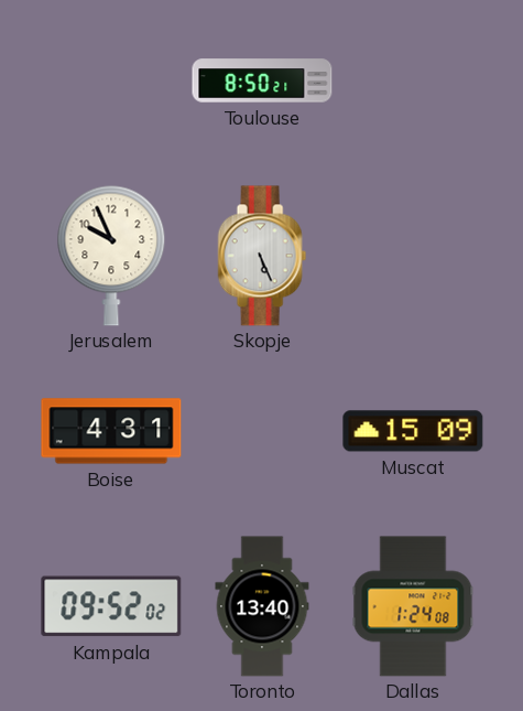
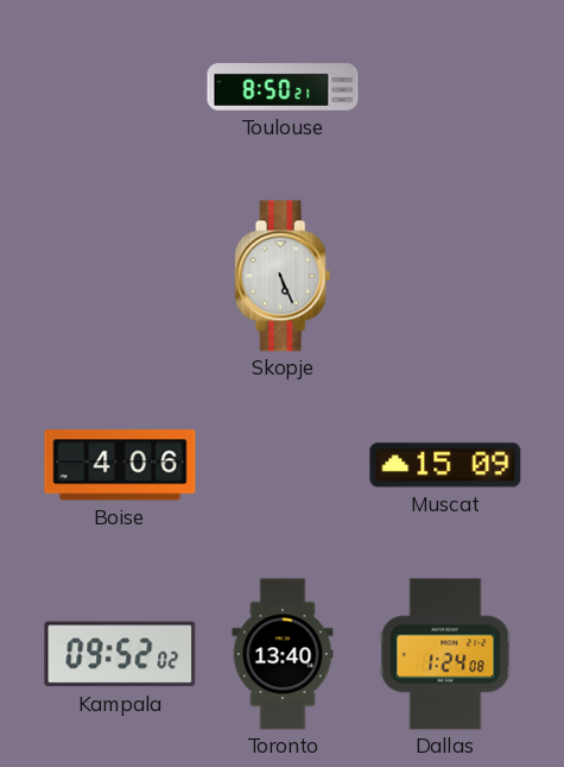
Jerusalem: 9:56 -> none
Boise: 4:31 -> 4:06
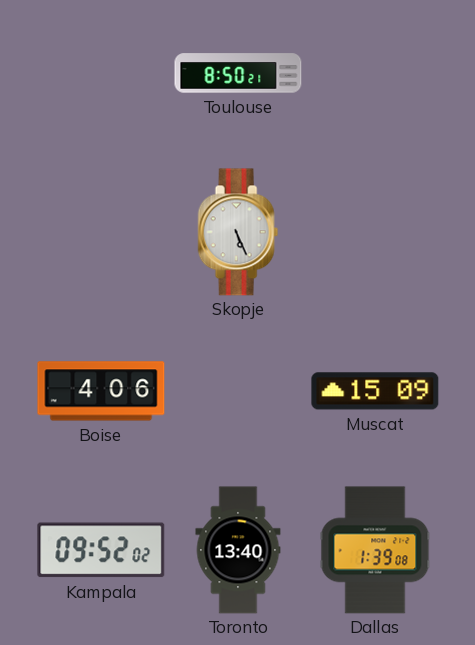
Dallas: 1:24 -> 1:39
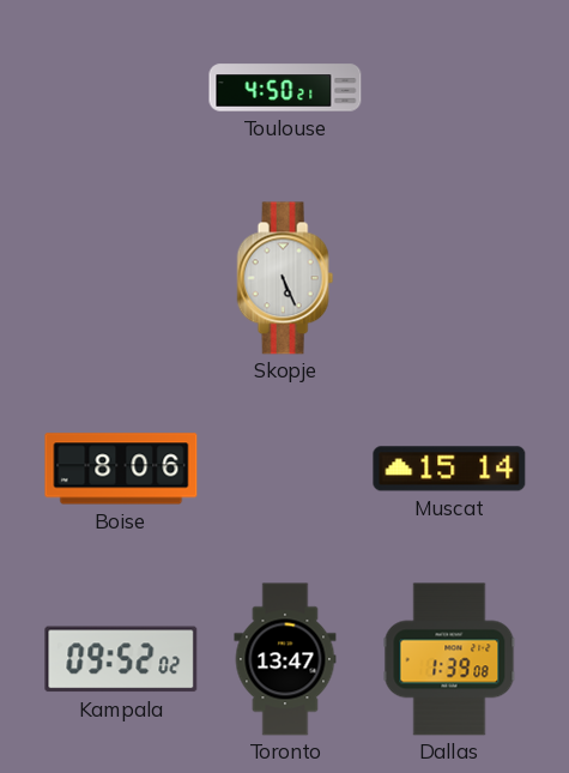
Toulouse: 8:50 -> 4:50
Boise: 4:06 -> 8:06
Muscat: 15:09 -> 15:14
Toronto: 13:40 -> 13:47
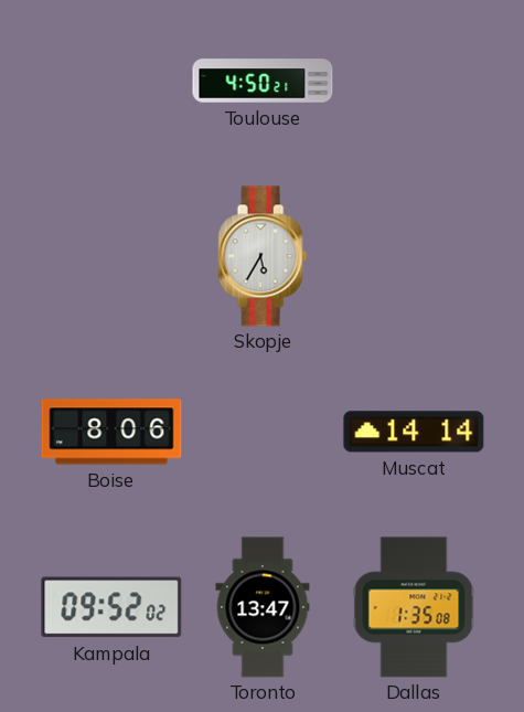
Skopje: 5:26 -> 5:35
Muscat: 15:14 -> 14:14
Dallas: 1:39 -> 1:35
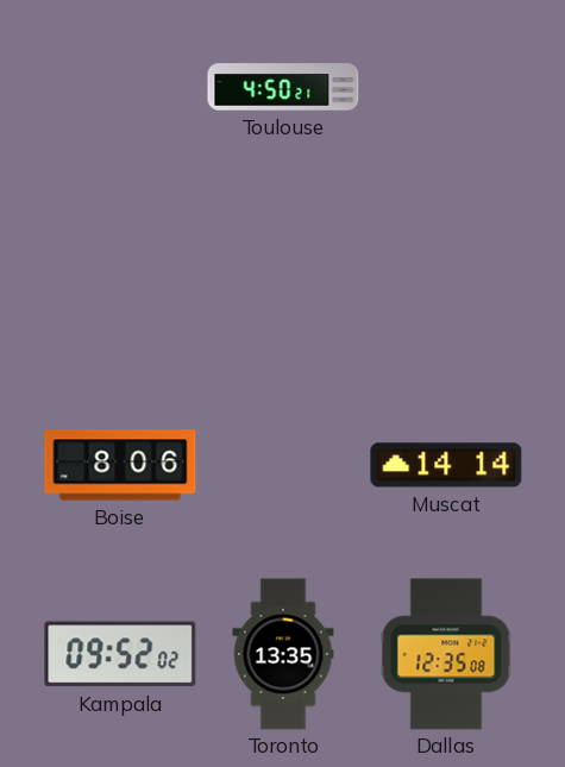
Skopje: 5:35 -> none
Toronto: 13:47 -> 13:35
Dallas: 1:35 -> 12:35
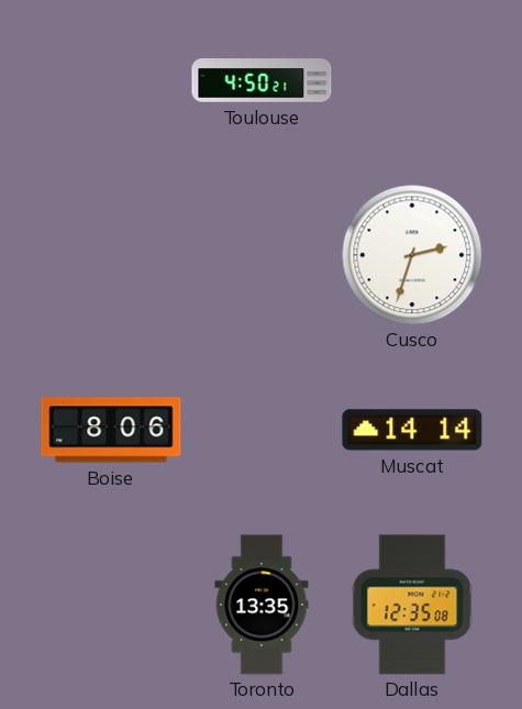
Cusco: none -> 2:33
Kampala: 09:52 -> none
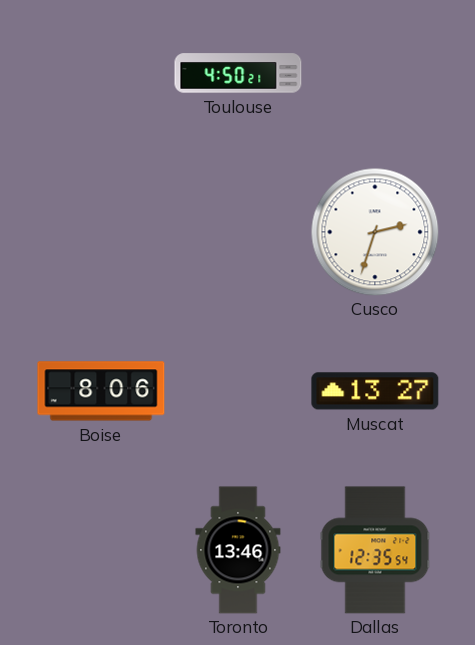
Muscat: 14:14 -> 13:27
Toronto: 13:35 -> 13:46
Dallas: 12:35:08 -> 12:35:54
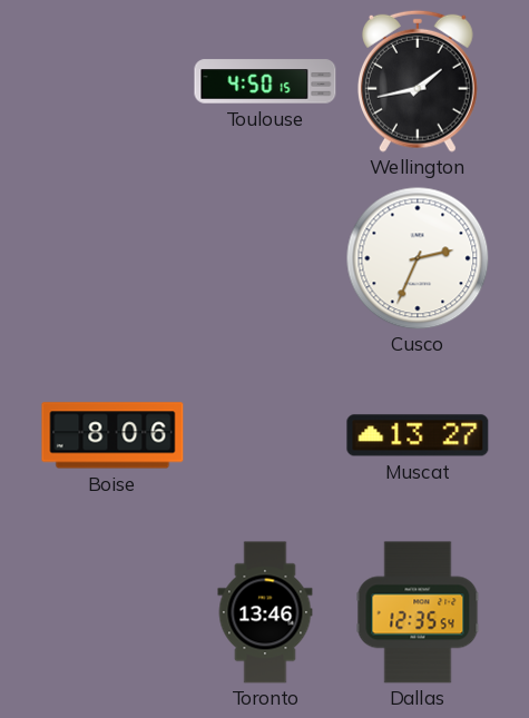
Toulouse: 4:50:21 -> 4:50:15
Wellington: none -> 1:43
Cusco: 2:33 -> 2:34
